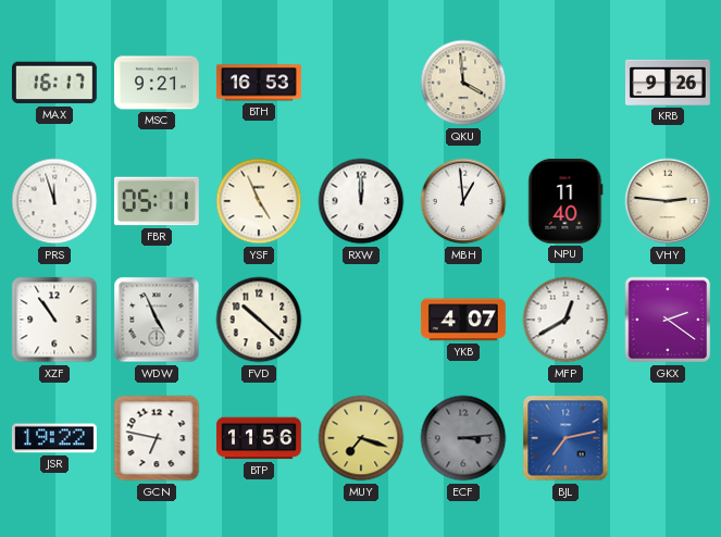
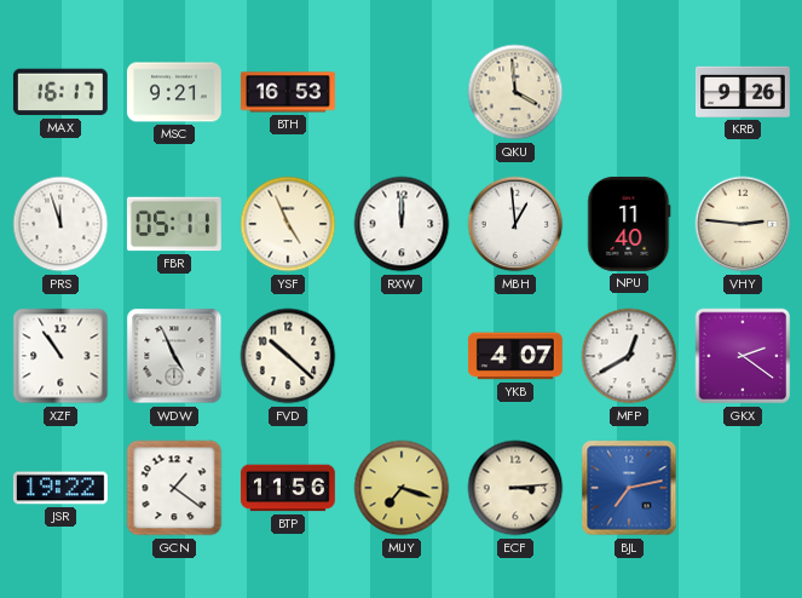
GCN: 6:47 -> 1:21
ECF dial: grey -> cream
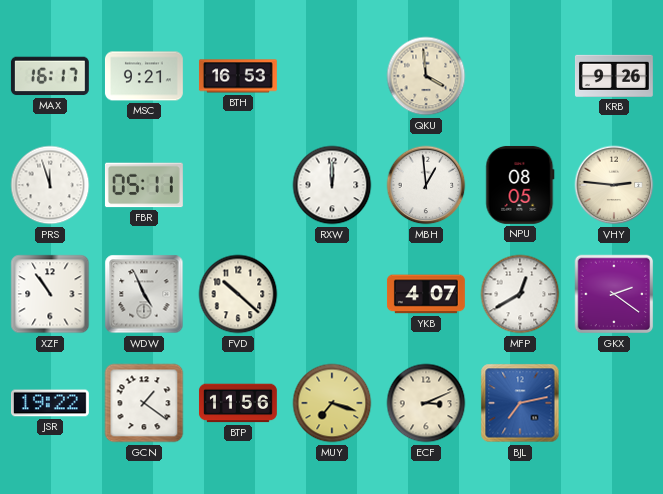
YSF: 4:56 -> none
NPU: 11:40 -> 08:05
ECF: 3:14 -> 3:11
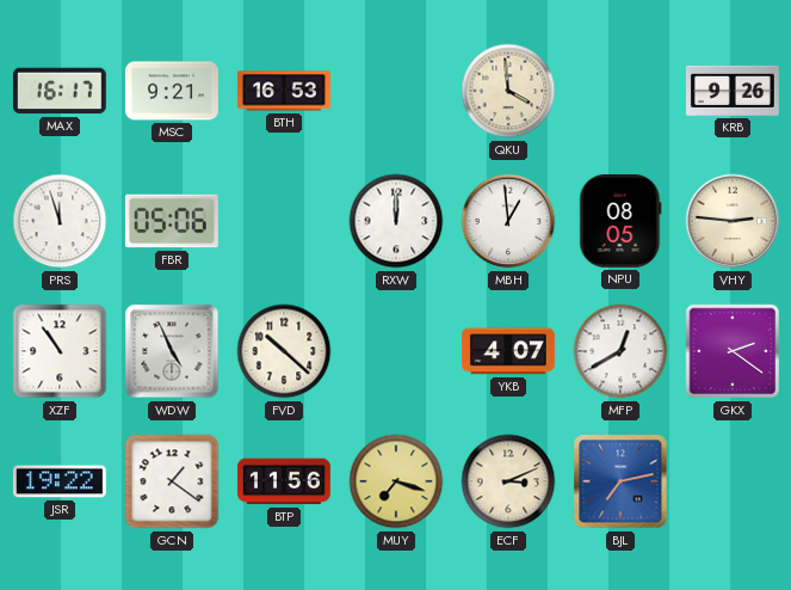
FBR: 05:11 -> 05:06
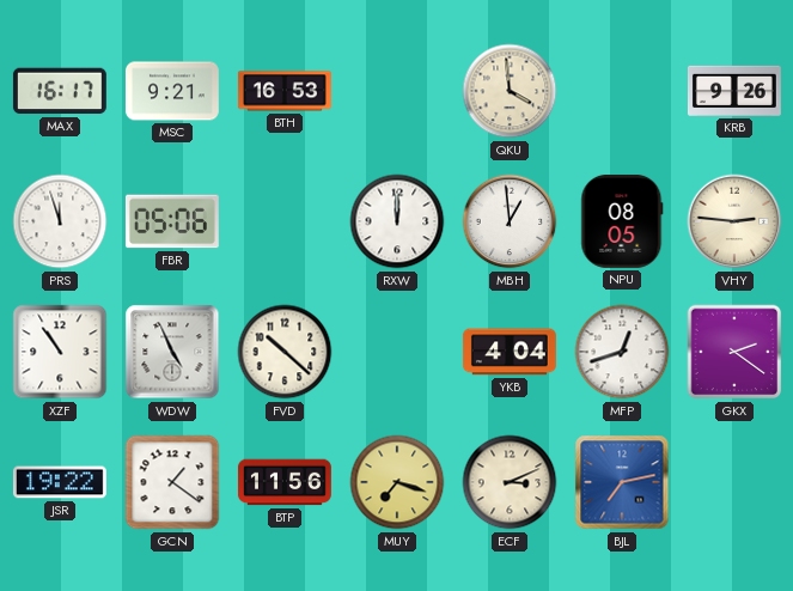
YKB: 4:07 -> 4:04
MFP: 12:40 -> 12:42
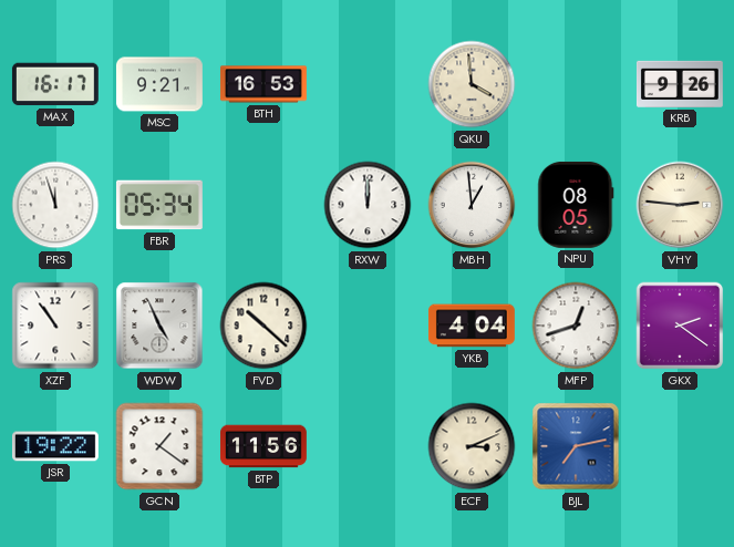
FBR: 05:06 -> 05:34
MUY: 7:18 -> none
